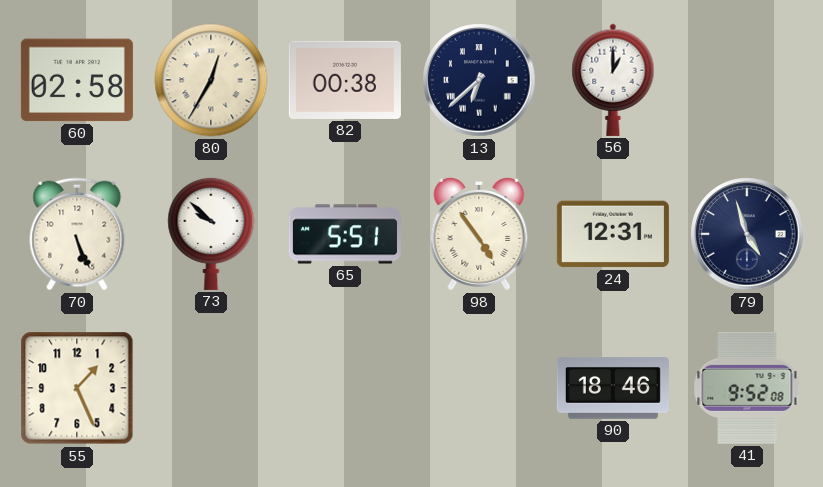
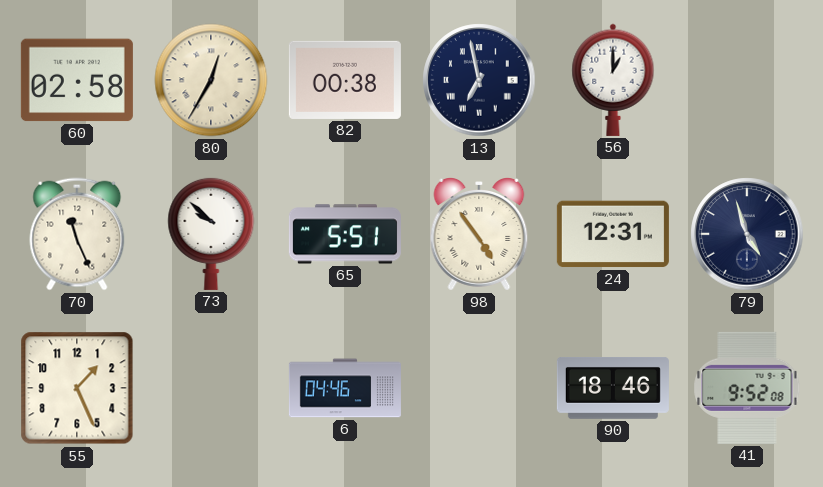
13: 6:38 -> 6:58
70: 5:26 -> 11:26
6: none -> 04:46
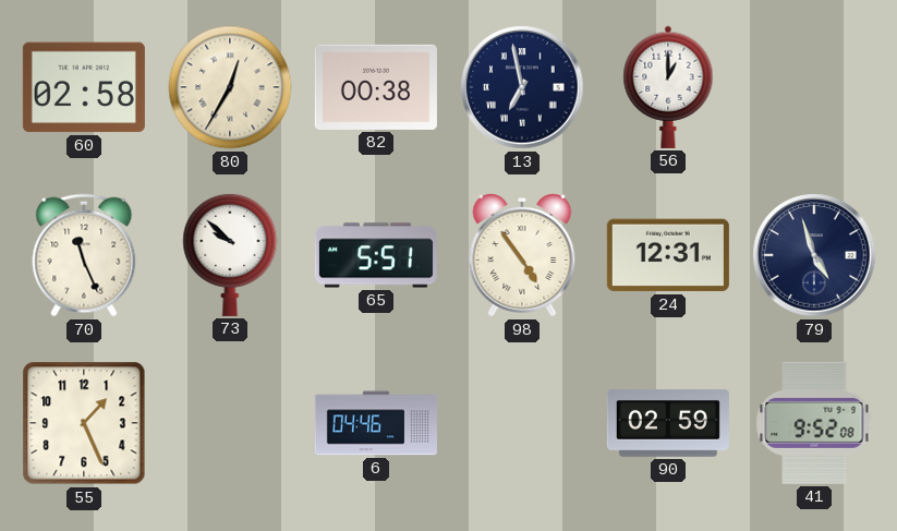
90: 18:46 -> 02:59
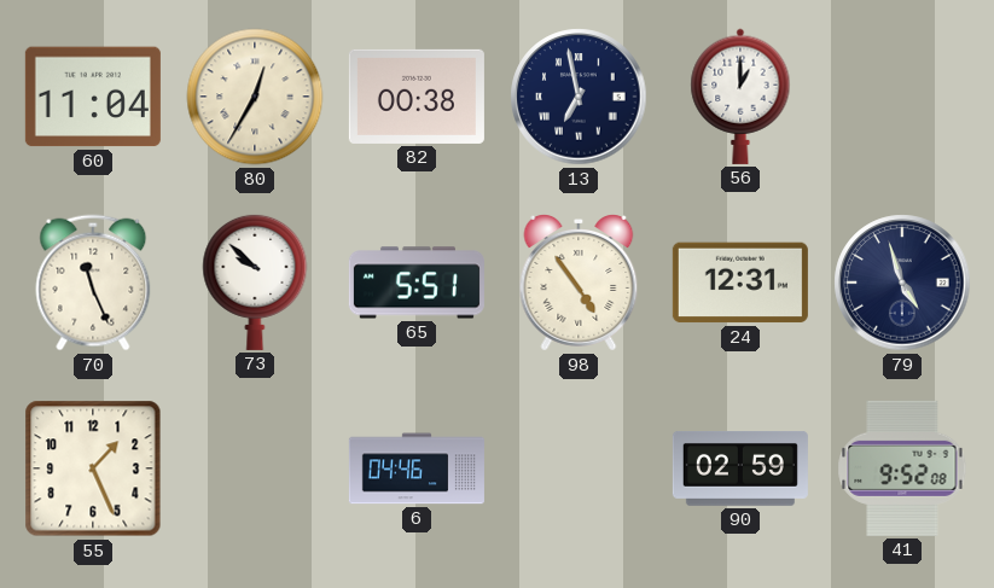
60: 02:58 -> 11:04
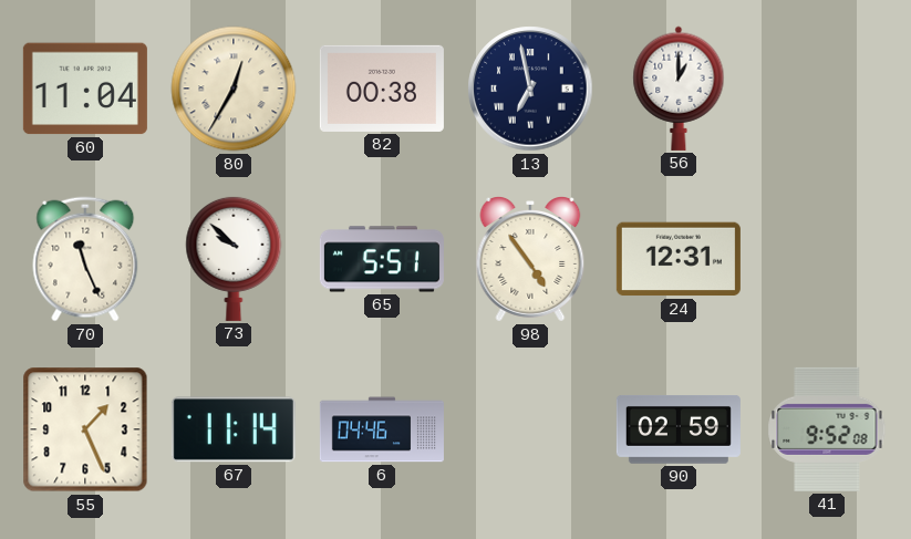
79: 4:57 -> none
67: none -> 11:14
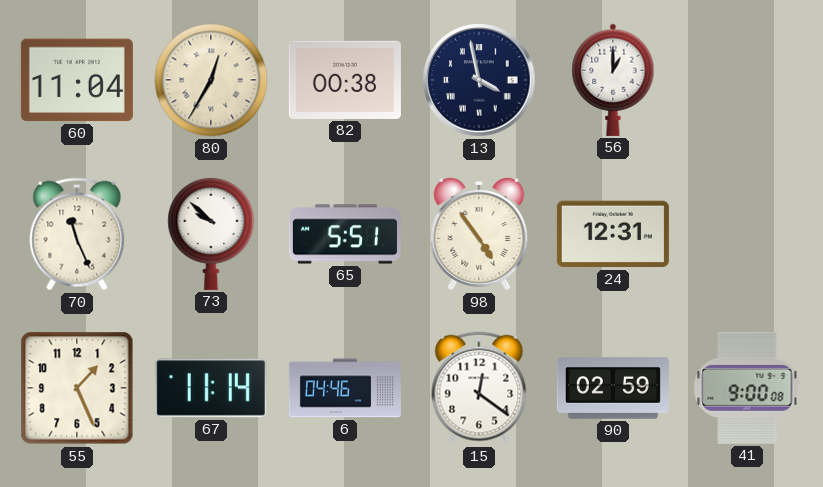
13: 6:58 -> 3:58
15: none -> 12:21
41: 9:52 -> 9:00
